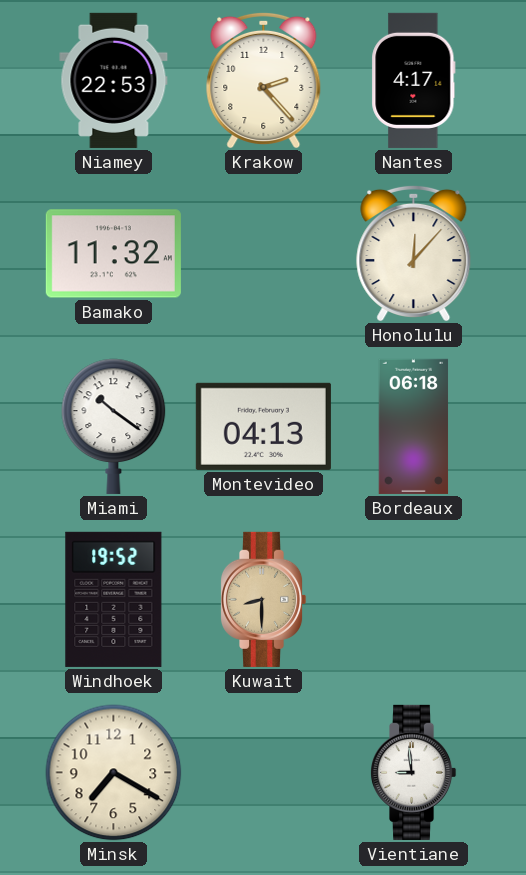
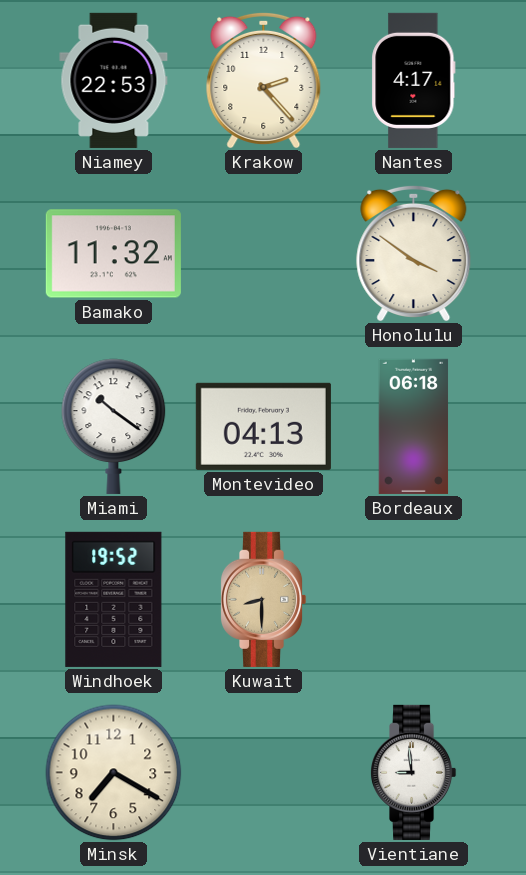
Honolulu: 12:07 -> 3:51
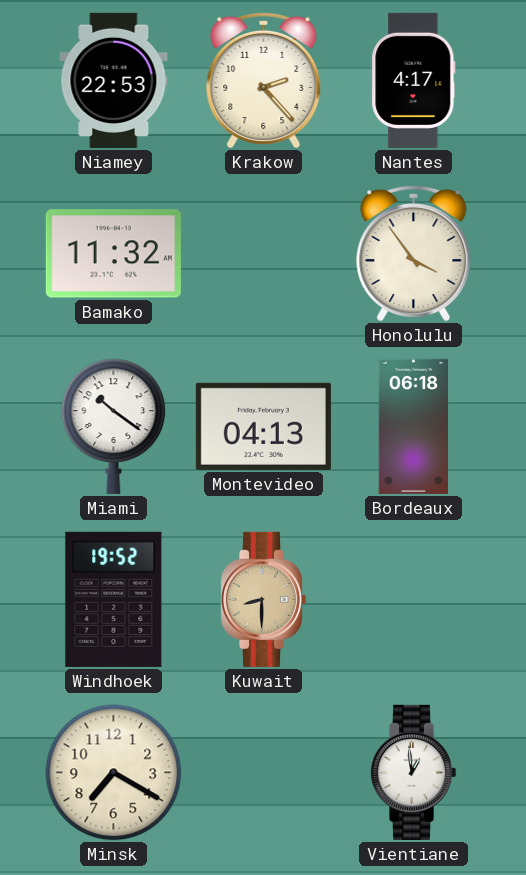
Honolulu: 3:51 -> 3:54
Vientiane: 8:59 -> 12:59
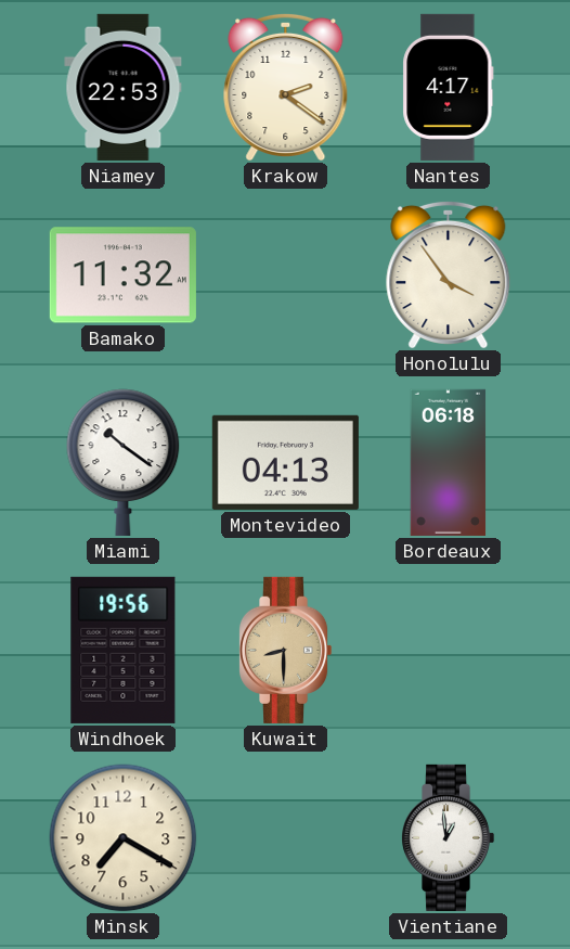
Krakow: 2:23 -> 2:21
Windhoek: 19:52 -> 19:56
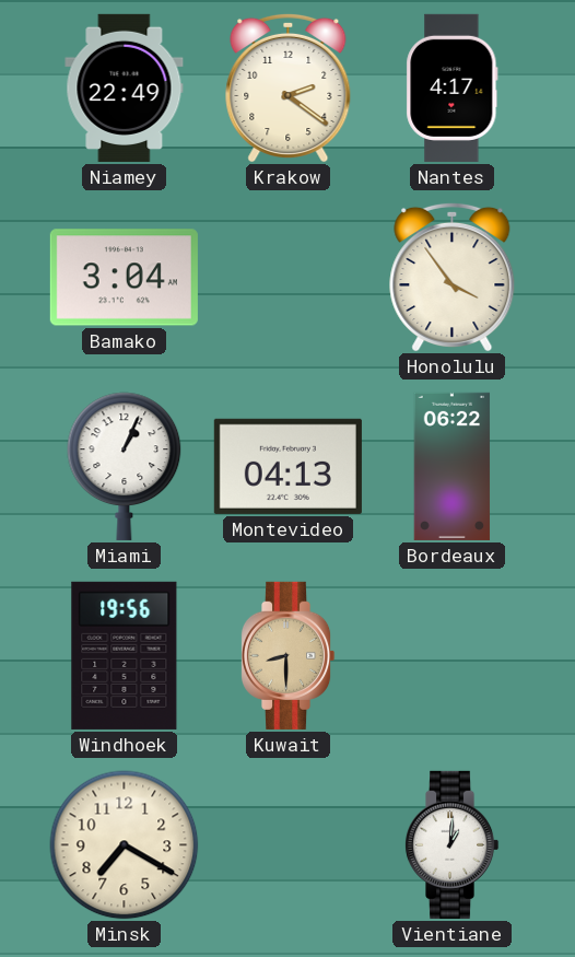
Niamey: 22:53 -> 22:49
Bamako: 11:32 -> 3:04
Miami: 10:21 -> 1:04
Bordeaux: 06:18 -> 06:22
Vientiane: 12:59 -> 1:01
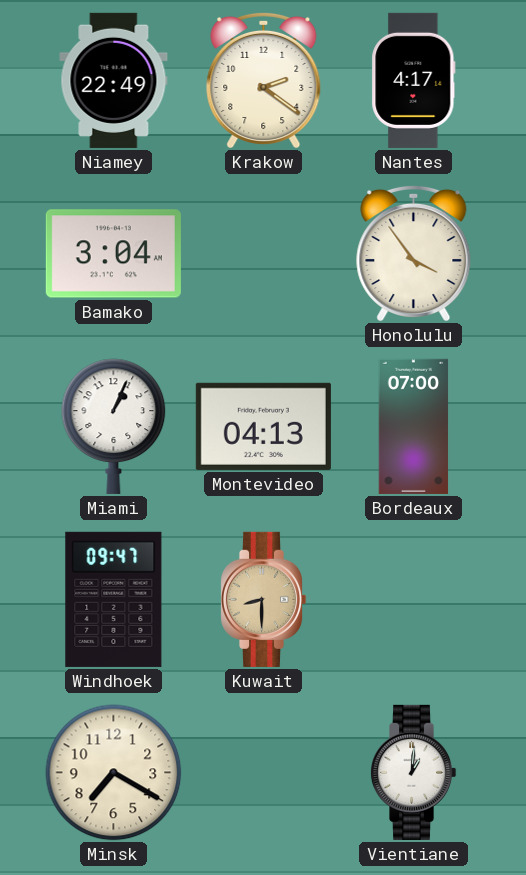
Bordeaux: 06:22 -> 07:00
Windhoek: 19:56 -> 09:47
